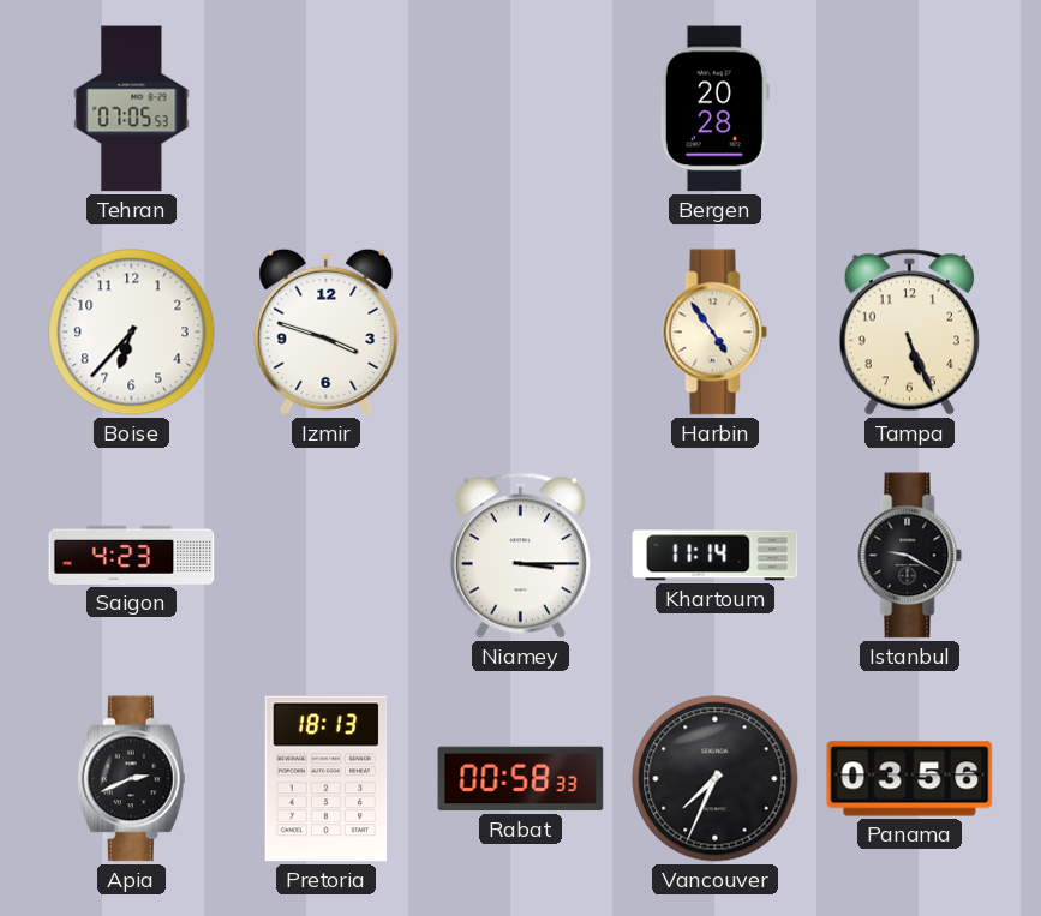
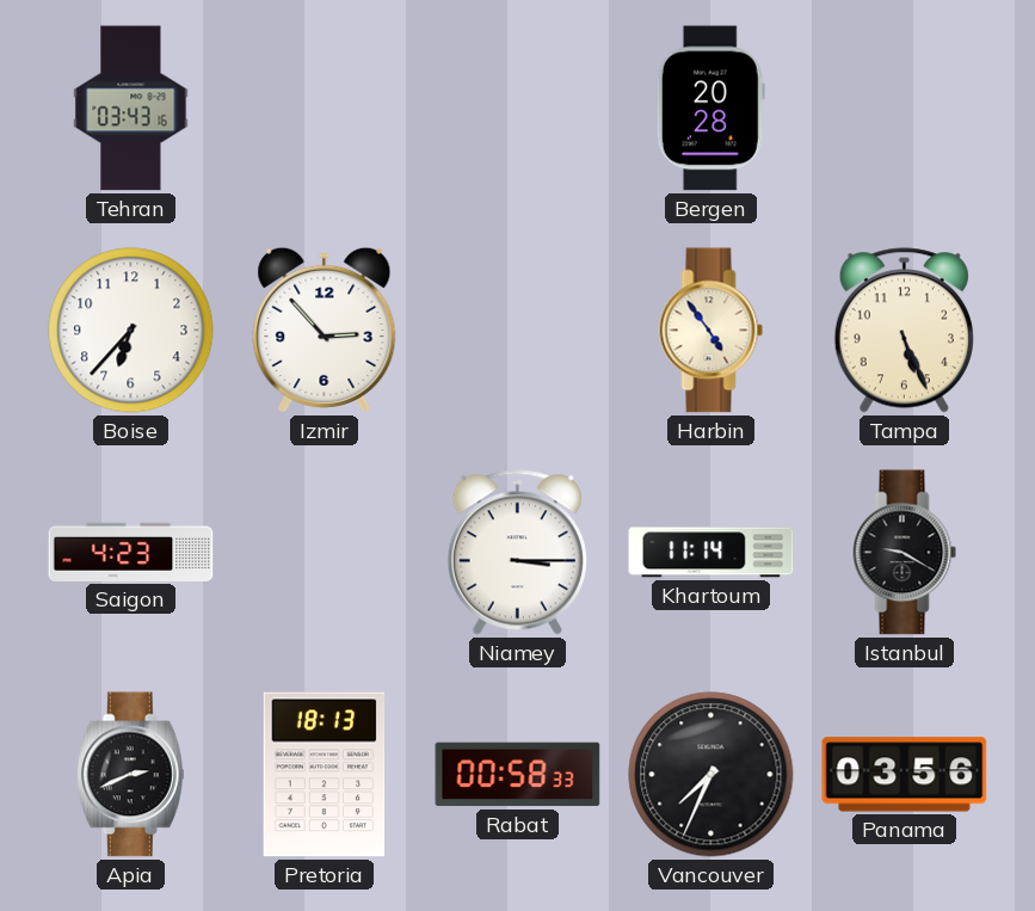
Tehran: 07:05 -> 03:43
Izmir: 3:48 -> 2:53
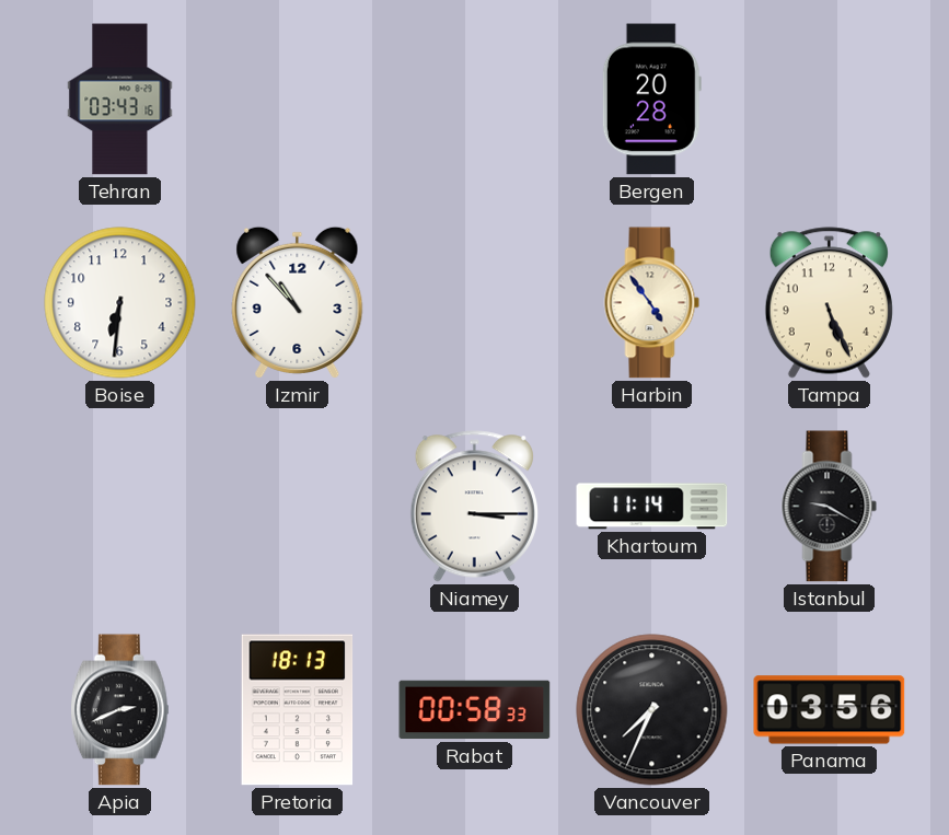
Boise: 6:37 -> 6:31
Izmir: 2:53 -> 10:53
Saigon: 4:23 -> none
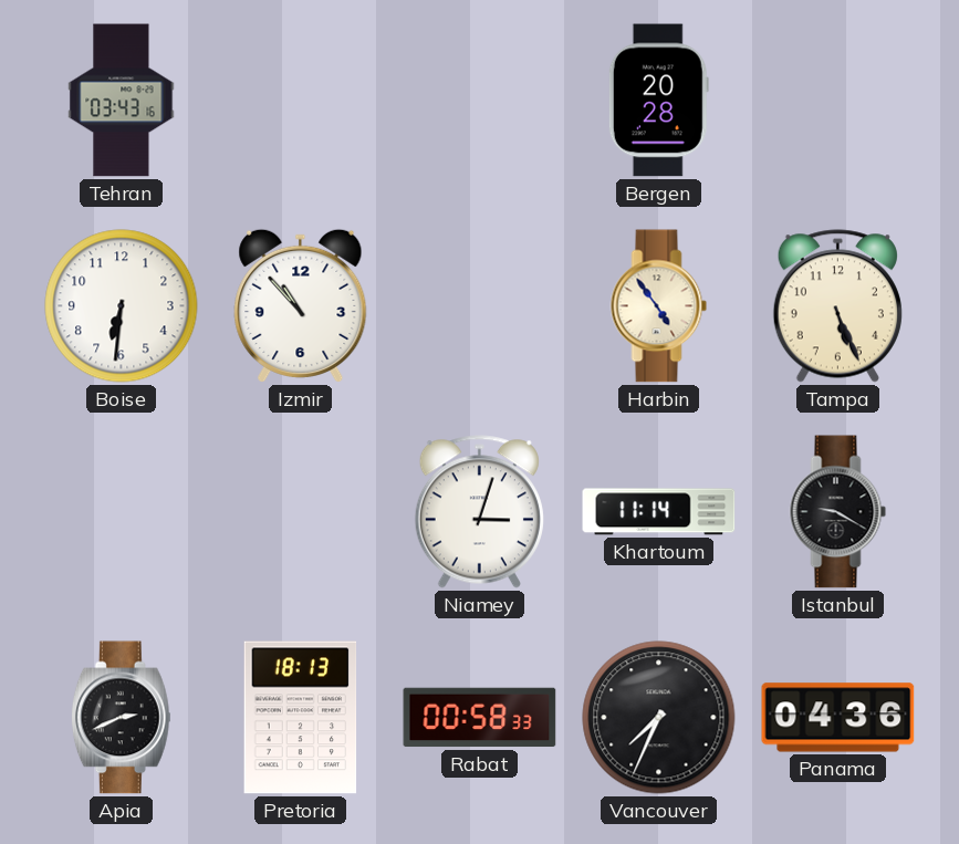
Niamey: 3:15 -> 3:03
Panama: 03:56 -> 04:36
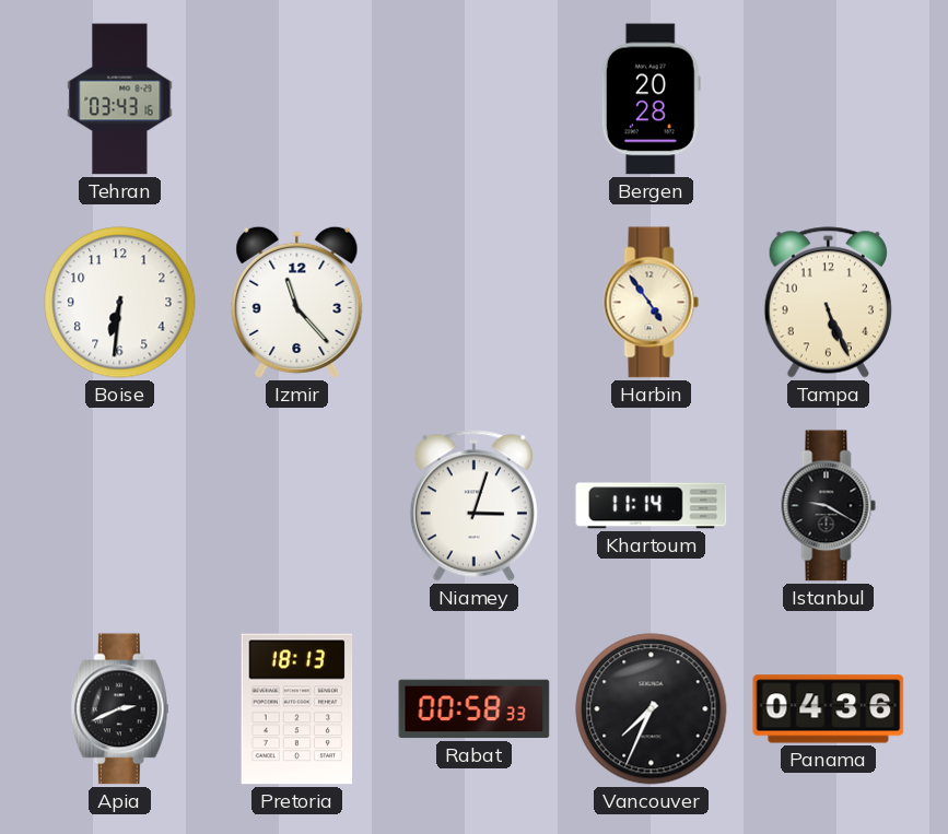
Izmir: 10:53 -> 11:23
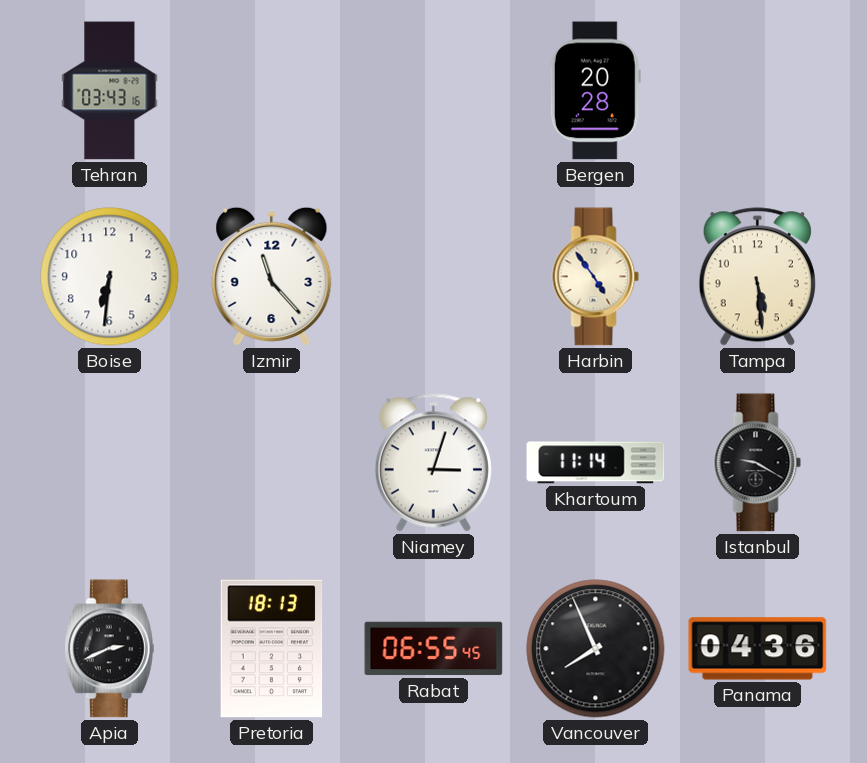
Tampa: 5:26 -> 5:29
Rabat: 00:58 -> 06:55
Vancouver: 7:34 -> 7:56
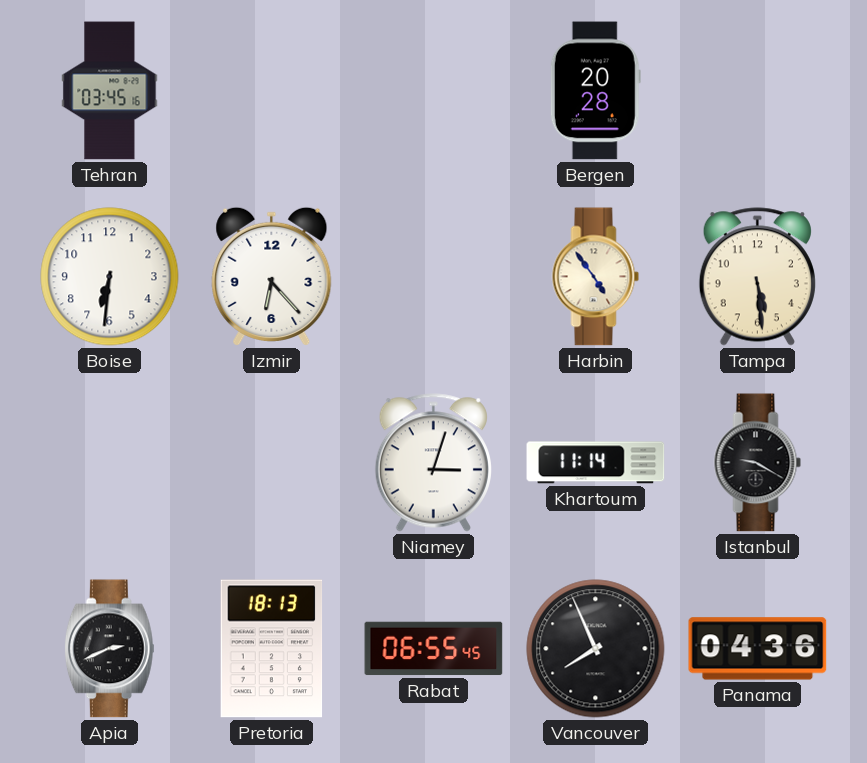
Tehran: 03:43 -> 03:45
Izmir: 11:23 -> 6:23
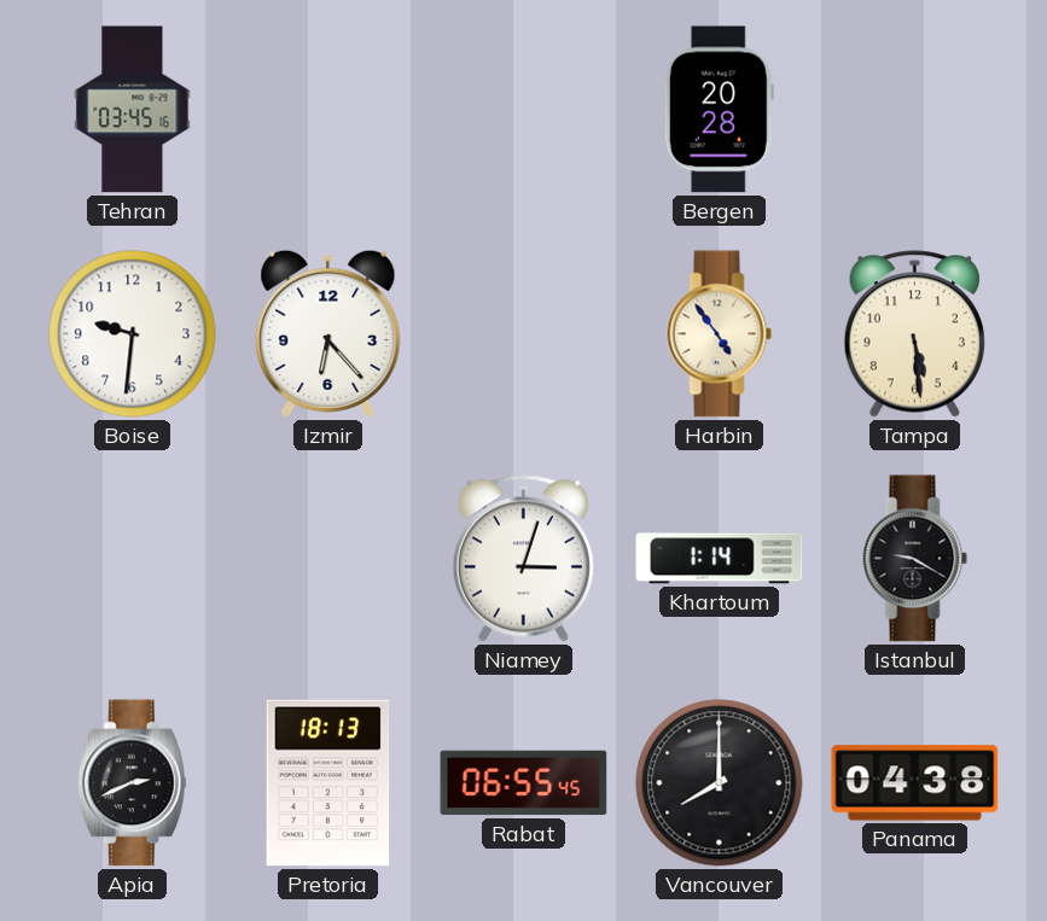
Boise: 6:31 -> 9:31
Khartoum: 11:14 -> 1:14
Vancouver: 7:56 -> 8:00
Panama: 04:36 -> 04:38
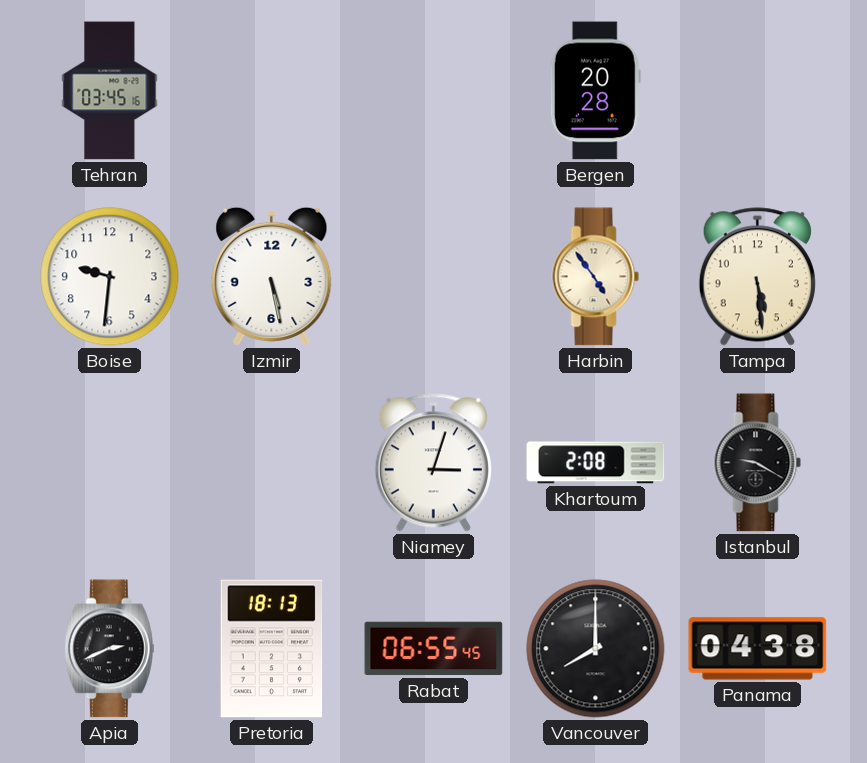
Izmir: 6:23 -> 5:28
Khartoum: 1:14 -> 2:08
